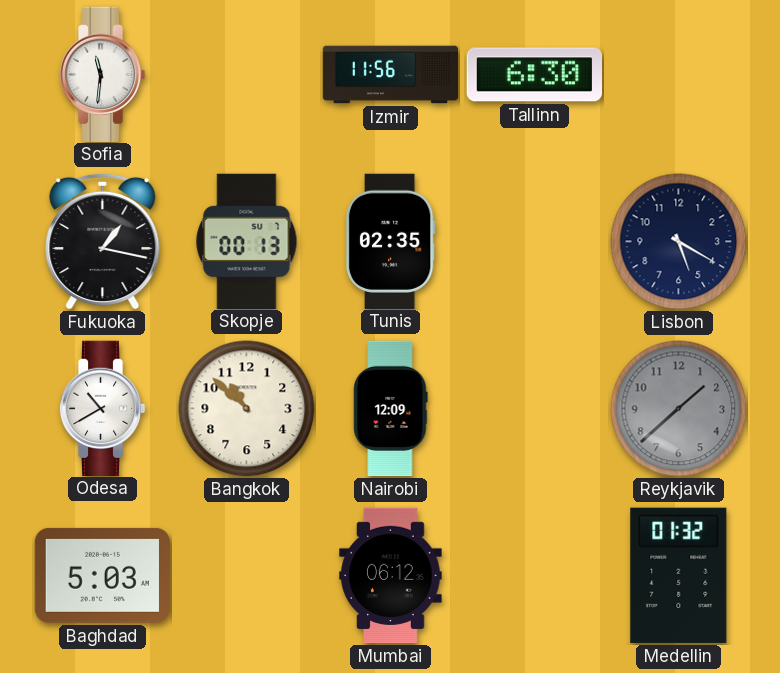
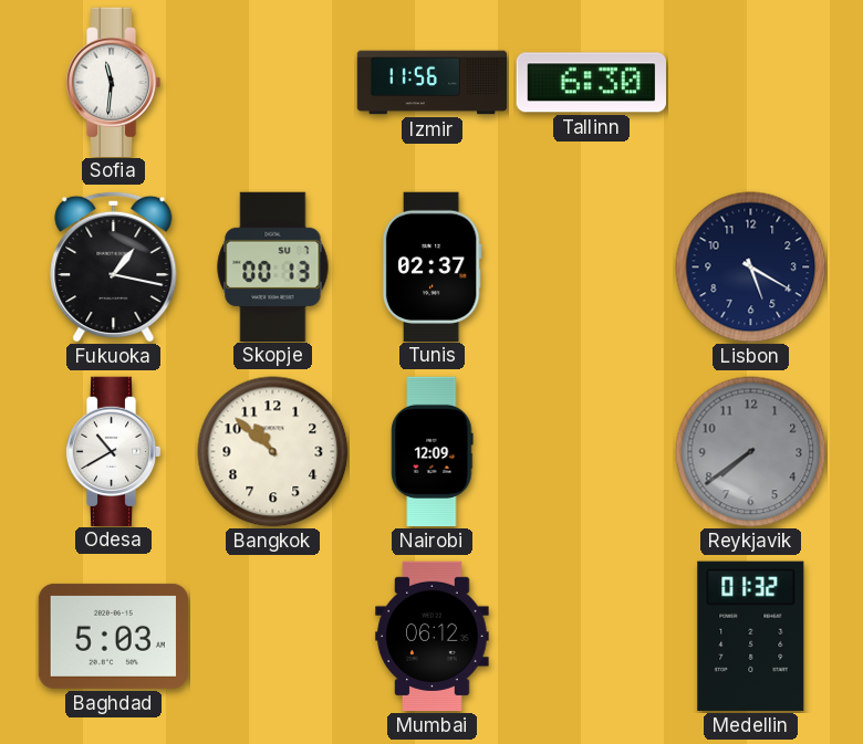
Tunis: 02:35 -> 02:37
Reykjavik: 1:38 -> 7:39
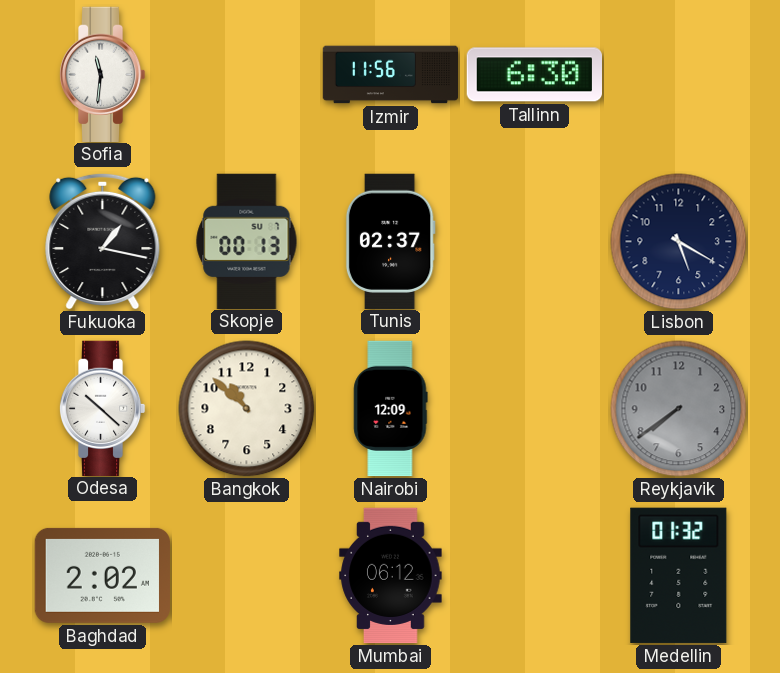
Odesa: 10:40 -> 10:22
Baghdad: 5:03 -> 2:02
